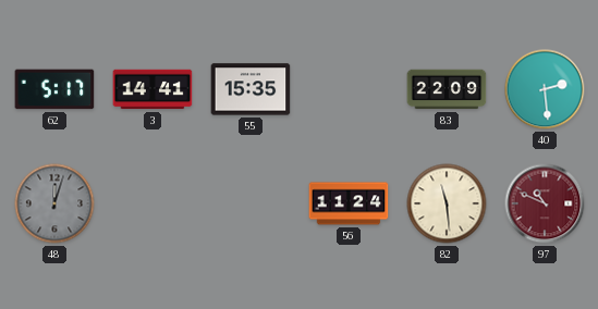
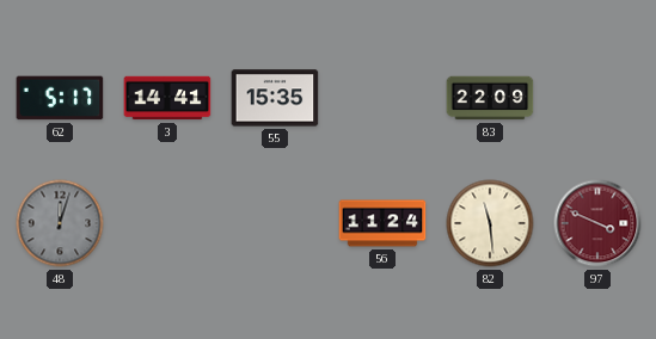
40: 2:29 -> none
97: 10:49 -> 3:49
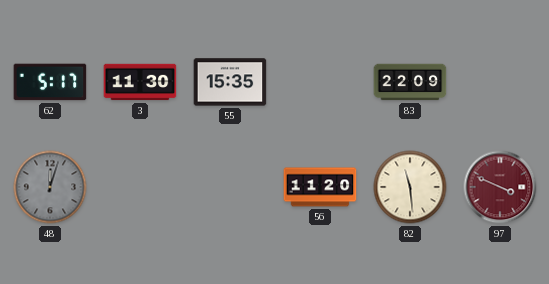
3: 14:41 -> 11:30
56: 11:24 -> 11:20
